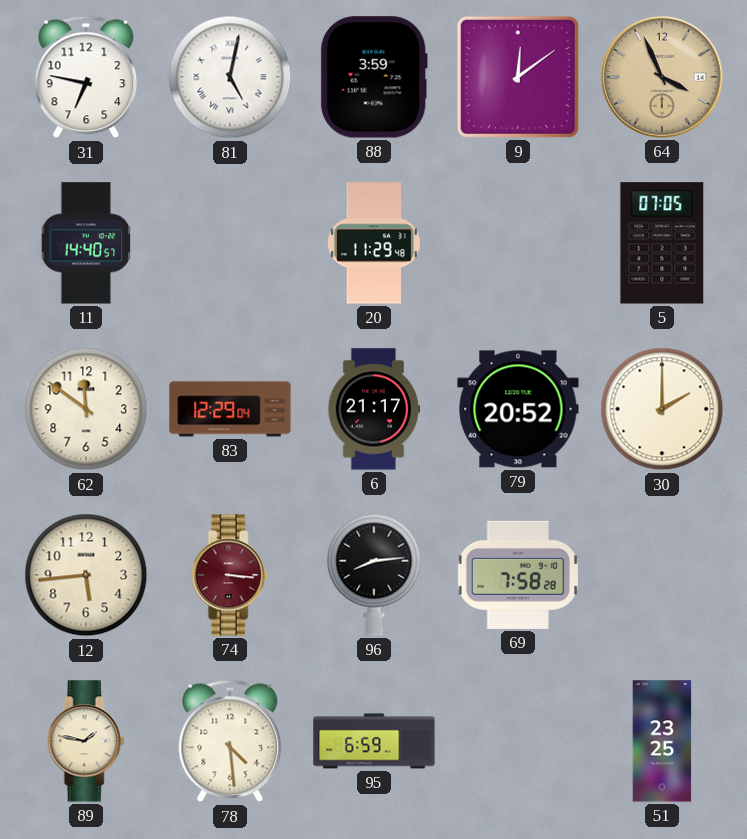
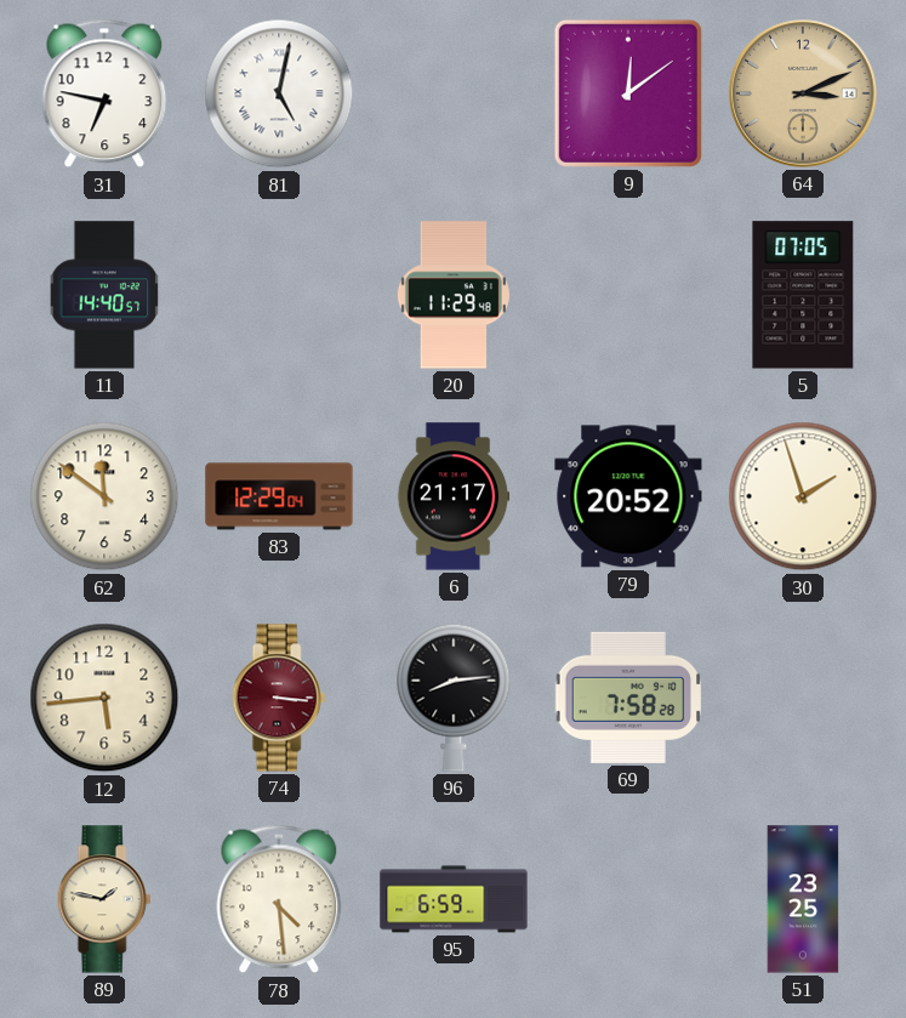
88: 3:59 -> none
64: 3:56 -> 3:11
30: 2:00 -> 1:57
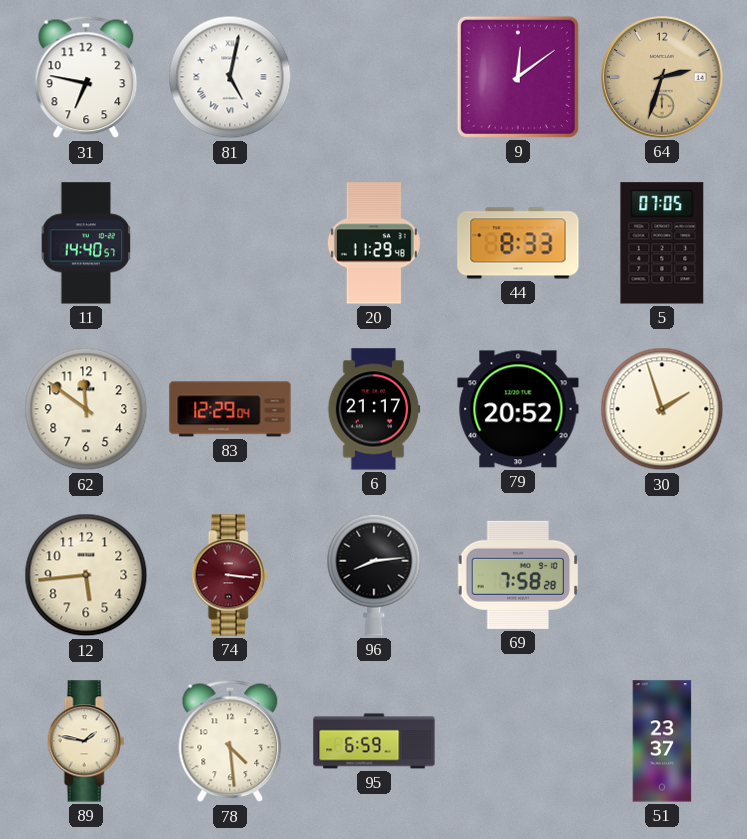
64: 3:11 -> 2:33
44: none -> 8:33
51: 23:25 -> 23:37
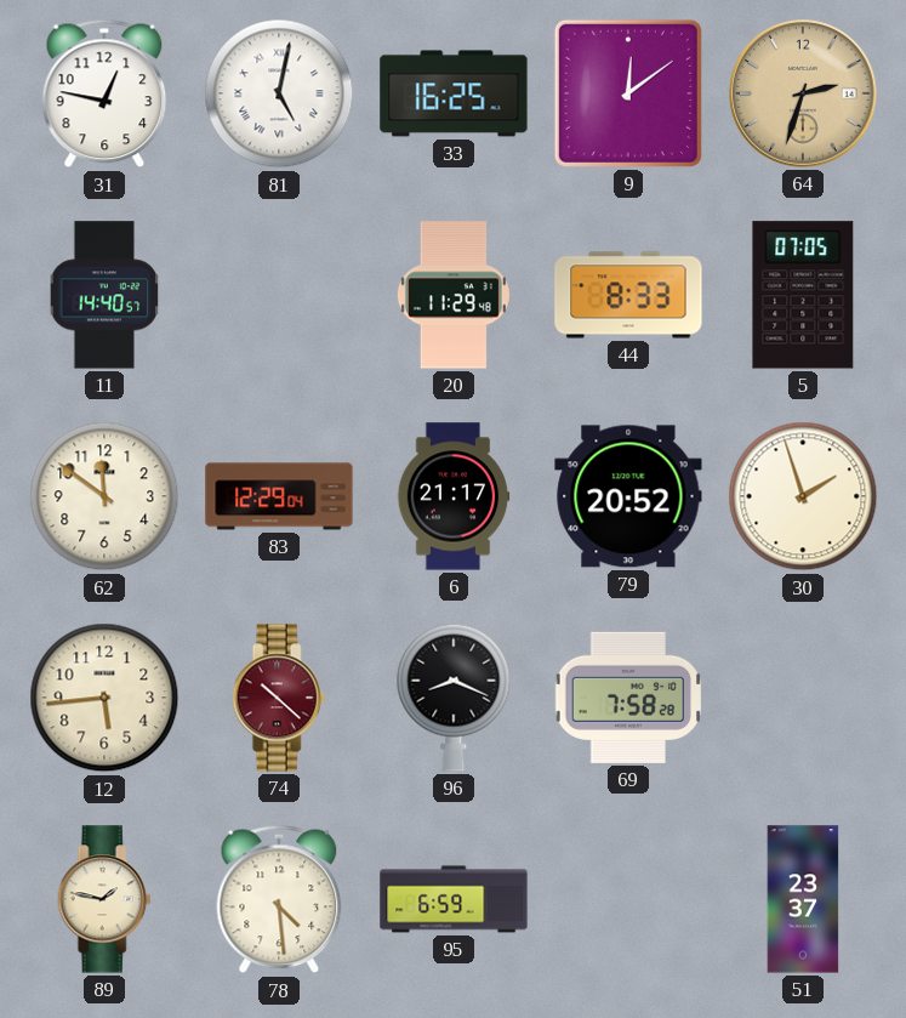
31: 6:47 -> 12:47
33: none -> 16:25
74: 3:16 -> 10:22
96: 8:14 -> 8:19
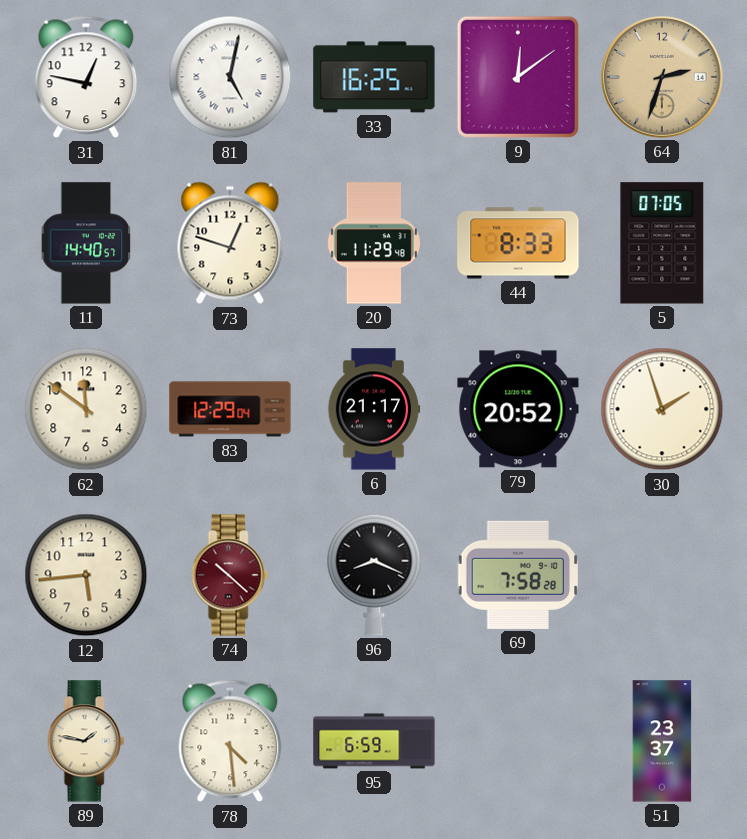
73: none -> 12:48
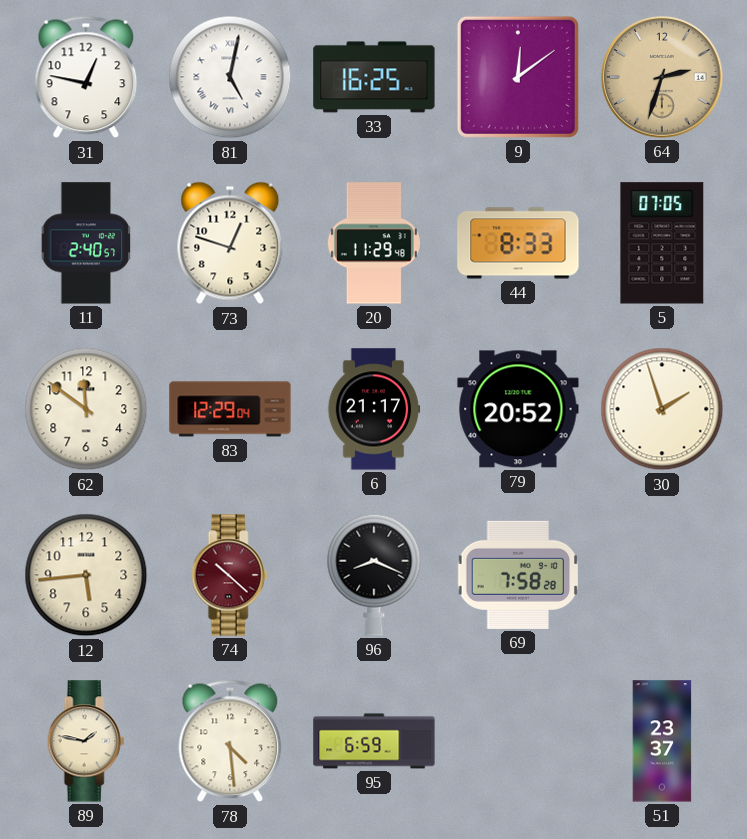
11: 14:40 -> 2:40
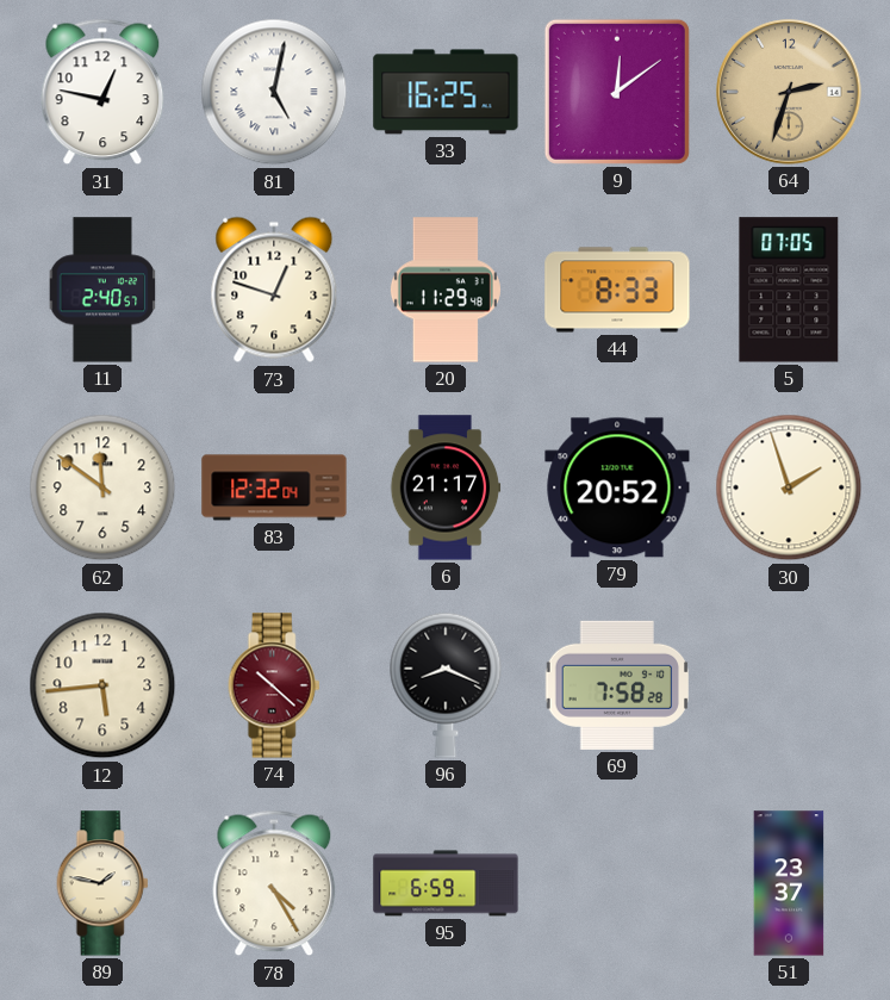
83: 12:29 -> 12:32
78: 4:29 -> 4:25
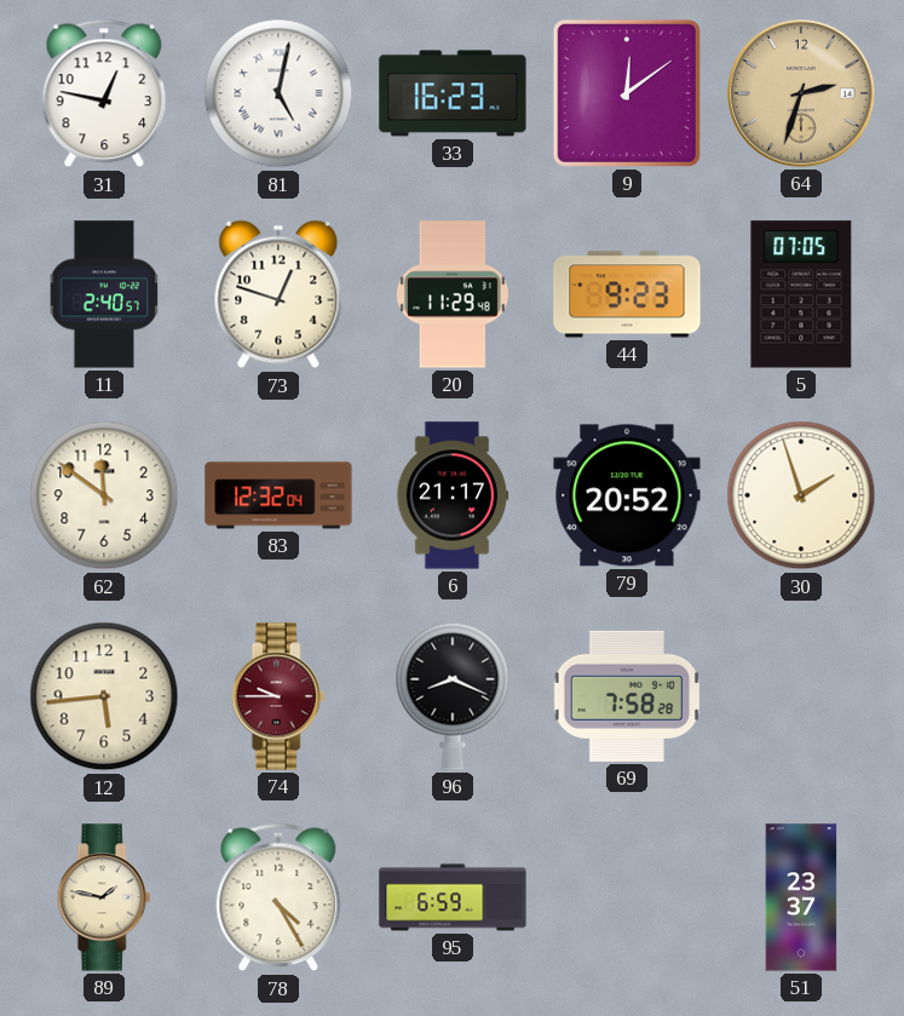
33: 16:25 -> 16:23
44: 8:33 -> 9:23
74: 10:22 -> 9:45
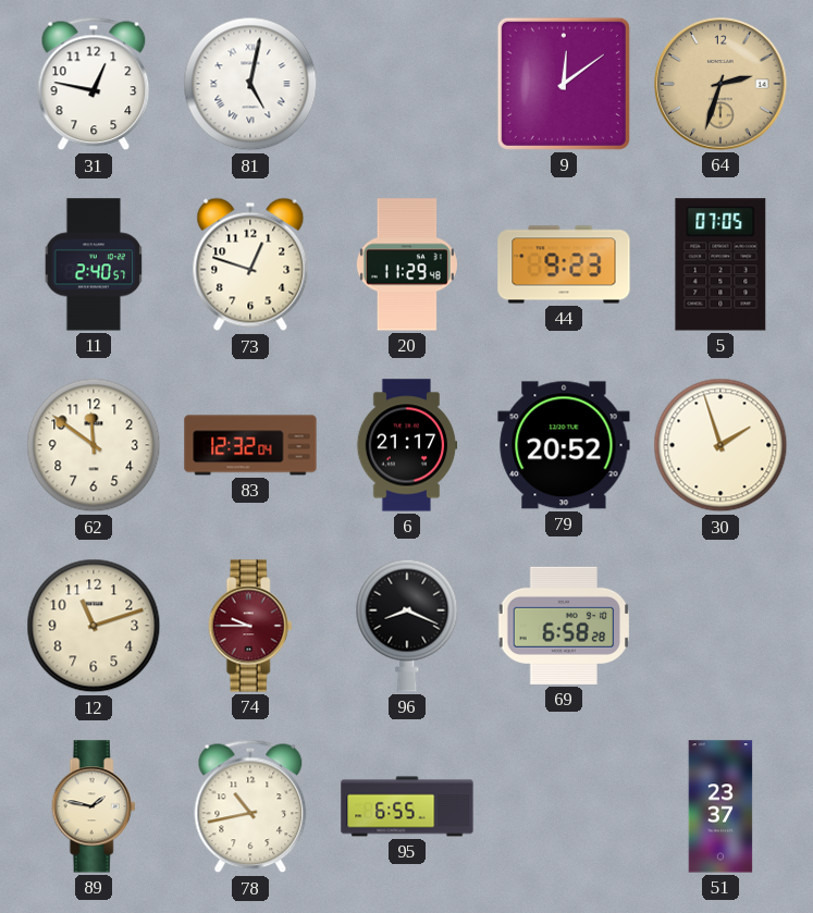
33: 16:23 -> none
12: 5:44 -> 11:12
69: 7:58 -> 6:58
78: 4:25 -> 10:43
95: 6:59 -> 6:55
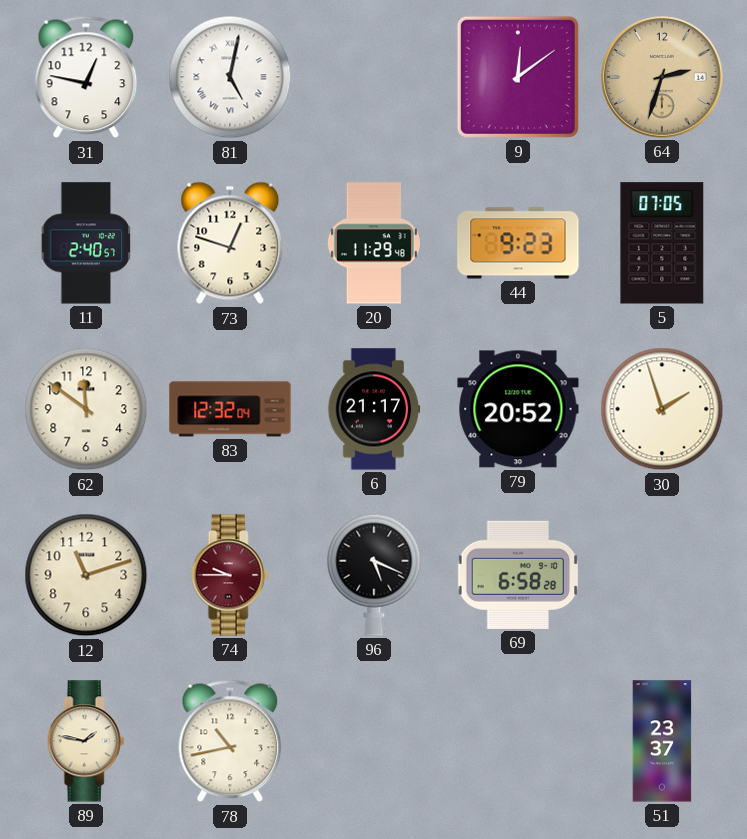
96: 8:19 -> 5:19
95: 6:55 -> none
